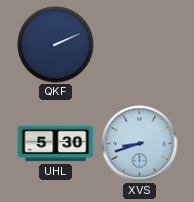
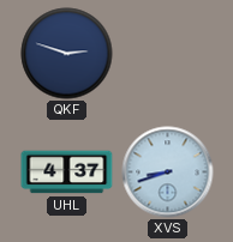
QKF: 2:11 -> 2:48
UHL: 5:30 -> 4:37
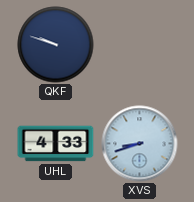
QKF: 2:48 -> 9:48
UHL: 4:37 -> 4:33
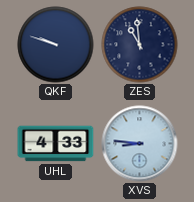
ZES: none -> 10:59
XVS: 8:42 -> 8:46
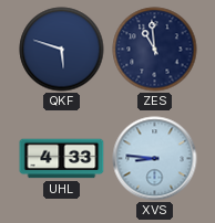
QKF: 9:48 -> 5:48
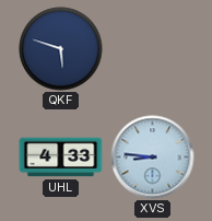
ZES: 10:59 -> none
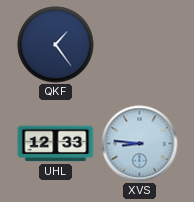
QKF: 5:48 -> 1:24
UHL: 4:33 -> 12:33
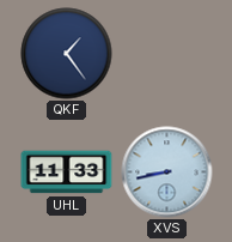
UHL: 12:33 -> 11:33
XVS: 8:46 -> 8:43
